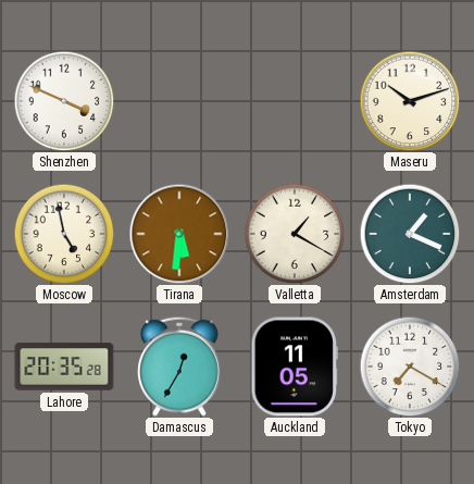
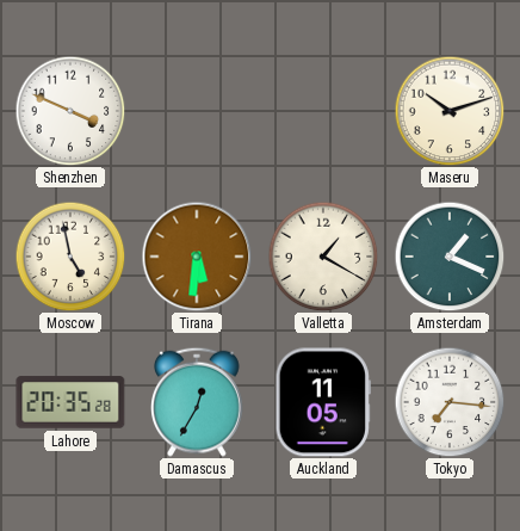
Tokyo: 7:20 -> 7:16
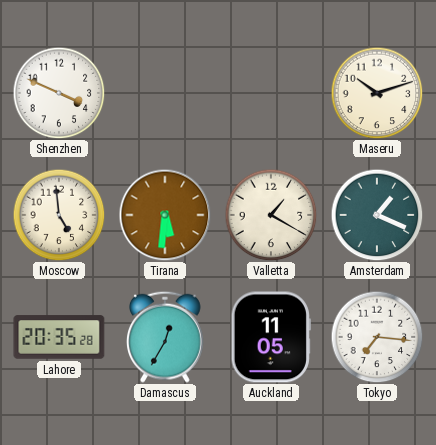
Moscow: 4:58 -> 4:59
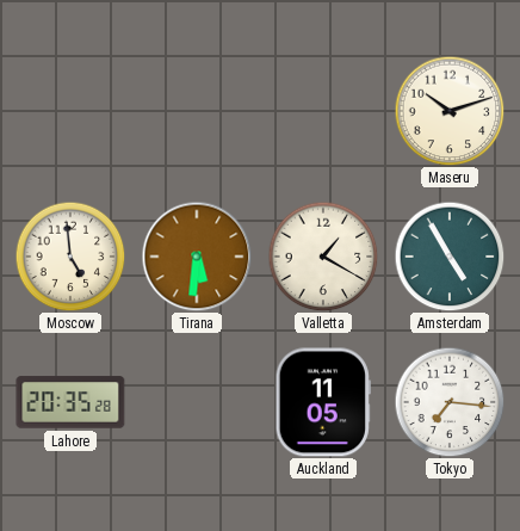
Shenzhen: 3:49 -> none
Amsterdam: 1:19 -> 4:55
Damascus: 12:35 -> none
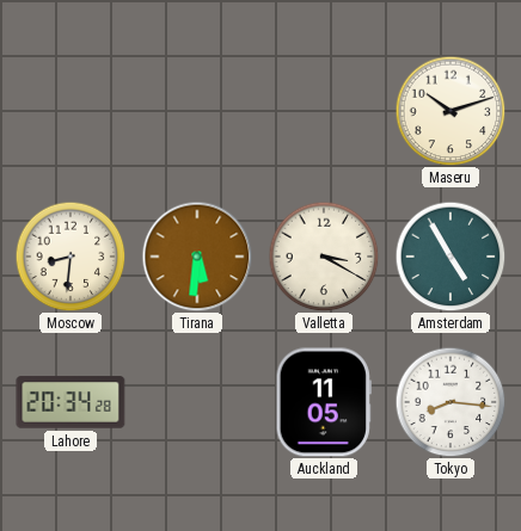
Moscow: 4:59 -> 8:31
Valletta: 1:20 -> 3:20
Lahore: 20:35 -> 20:34
Tokyo: 7:16 -> 8:16
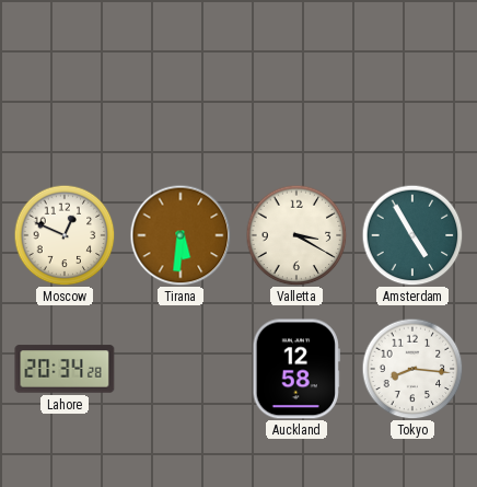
Maseru: 10:12 -> none
Moscow: 8:31 -> 12:49
Auckland: 11:05 -> 12:58
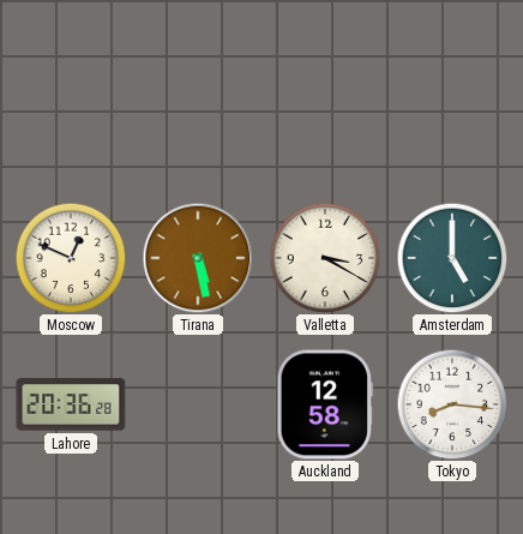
Tirana: 5:31 -> 5:28
Amsterdam: 4:55 -> 5:00
Lahore: 20:34 -> 20:36
